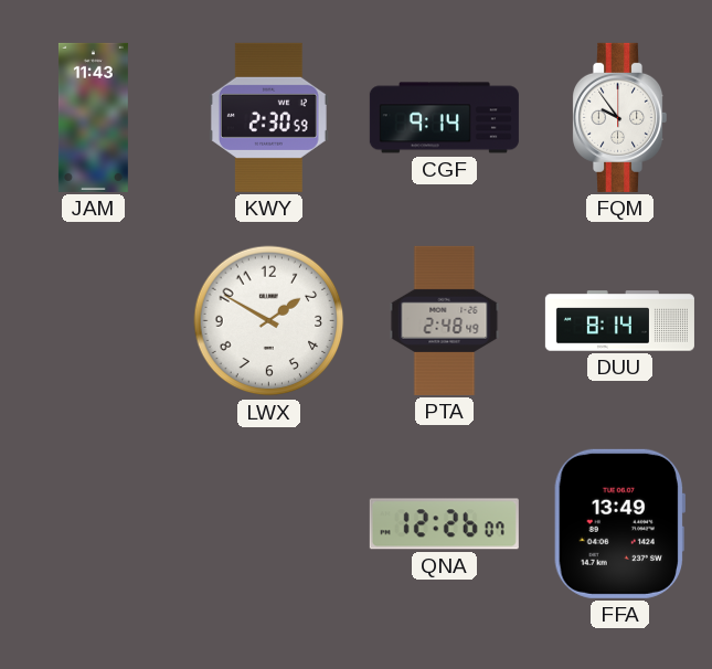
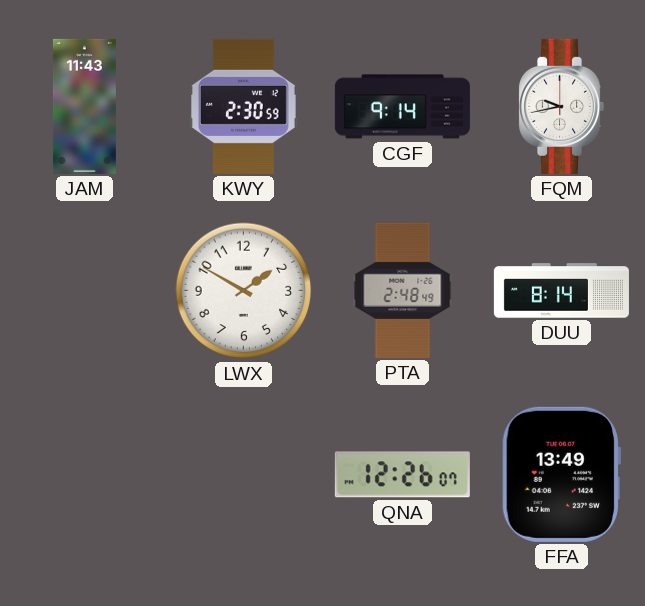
FQM: 9:54 -> 9:43
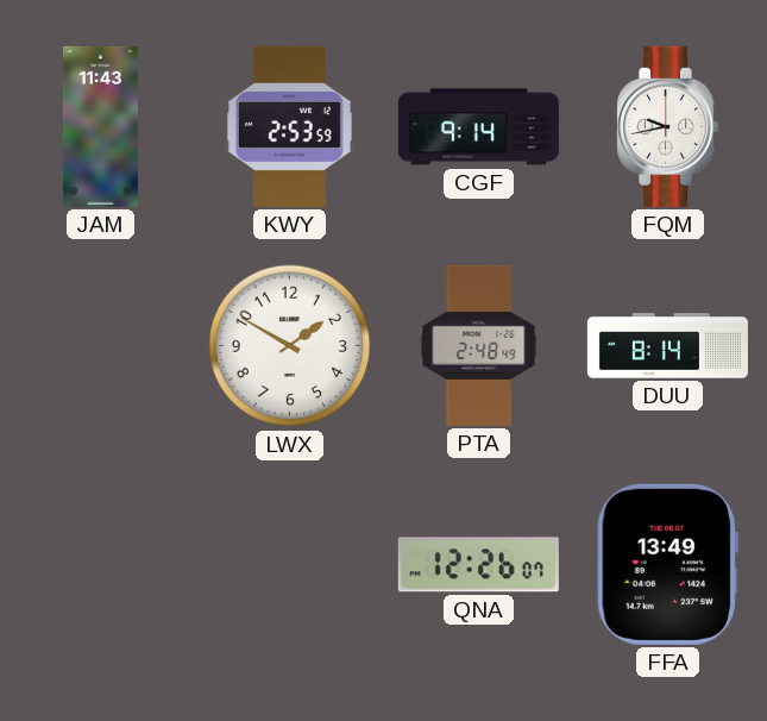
KWY: 2:30 -> 2:53
